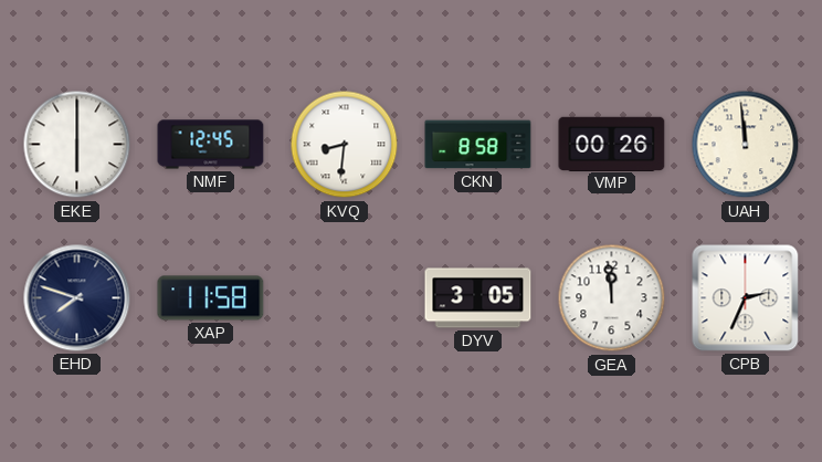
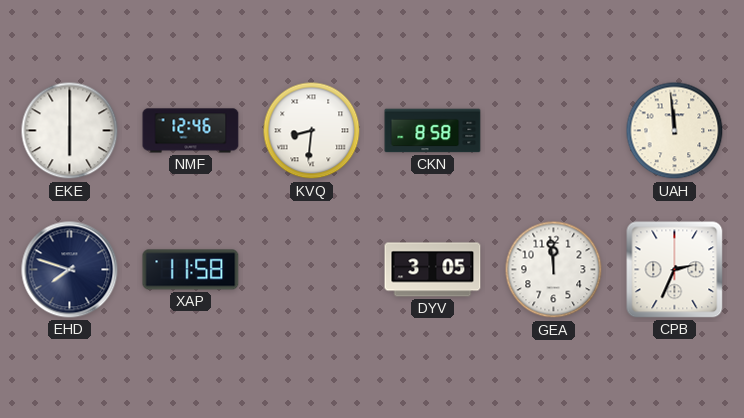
NMF: 12:45 -> 12:46
VMP: 00:26 -> none
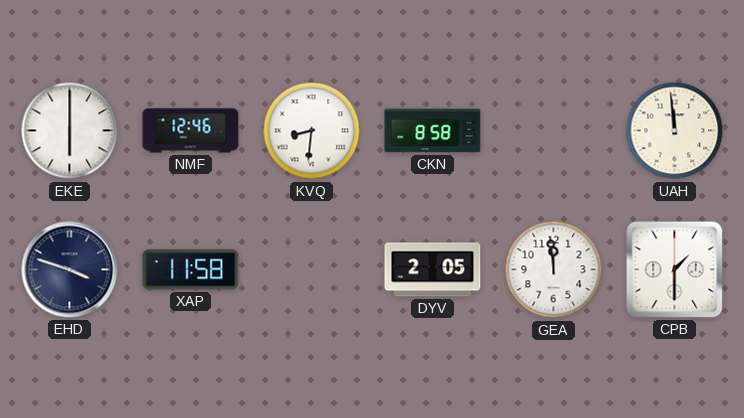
EHD: 7:48 -> 3:48
DYV: 3:05 -> 2:05
CPB: 2:34 -> 1:30
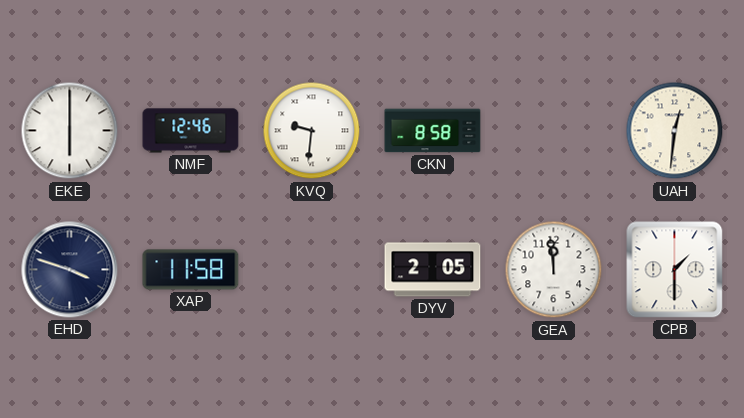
KVQ: 8:31 -> 9:31
UAH: 11:59 -> 12:31
